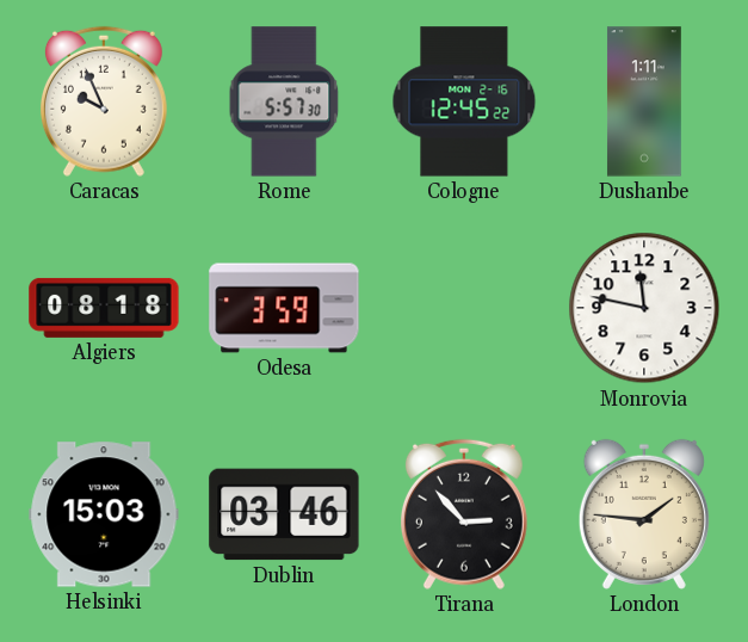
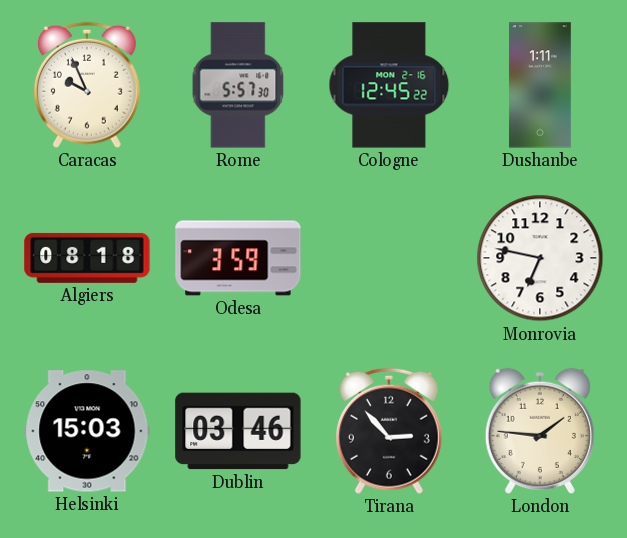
Monrovia: 11:47 -> 6:47
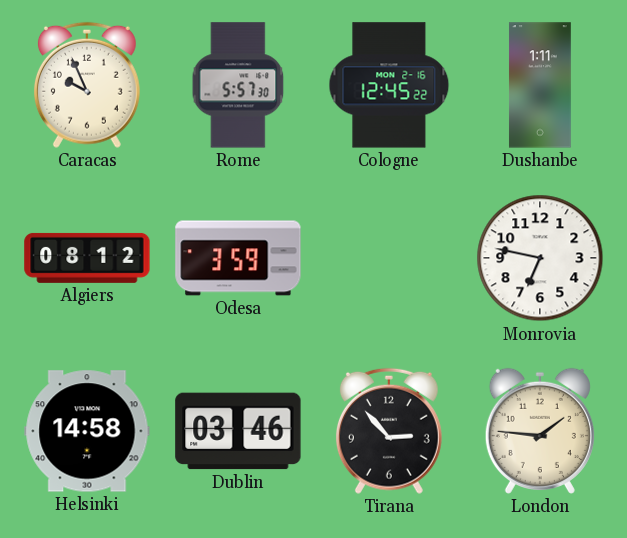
Algiers: 08:18 -> 08:12
Helsinki: 15:03 -> 14:58
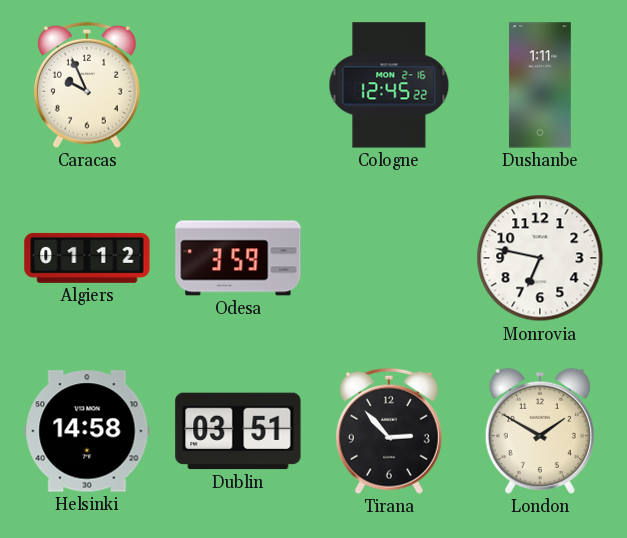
Rome: 5:57 -> none
Algiers: 08:12 -> 01:12
Dublin: 03:46 -> 03:51
London: 1:46 -> 1:50
